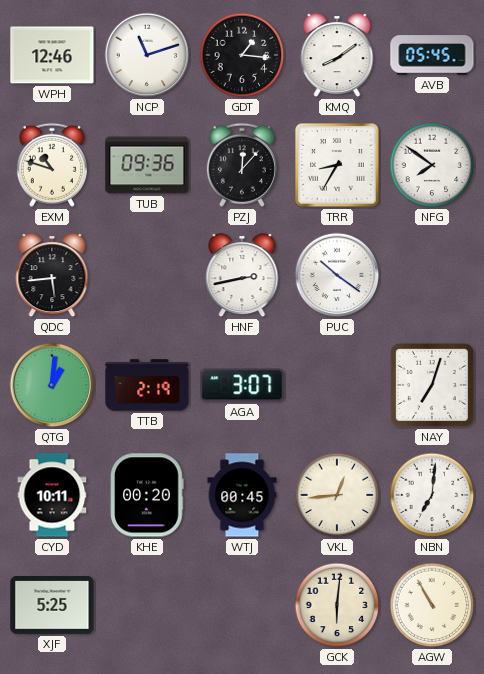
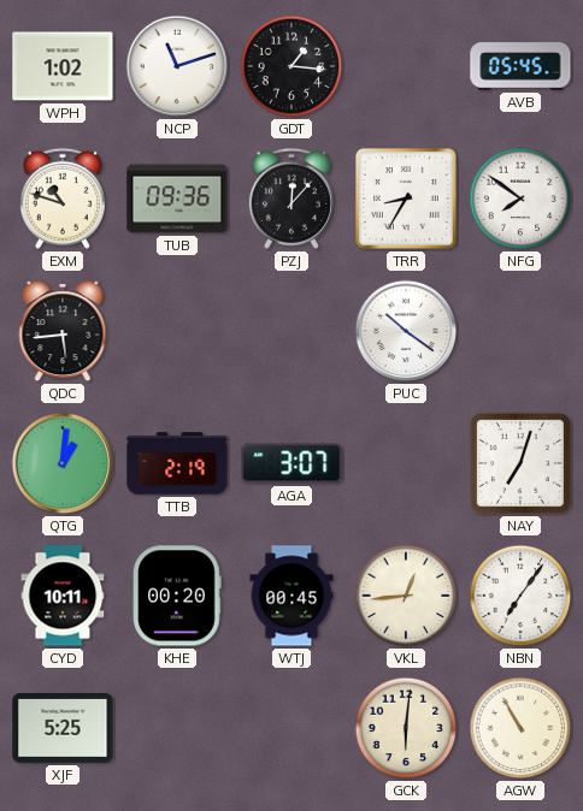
WPH: 12:46 -> 1:02
KMQ: 8:09 -> none
HNF: 2:43 -> none
NBN: 7:01 -> 7:06
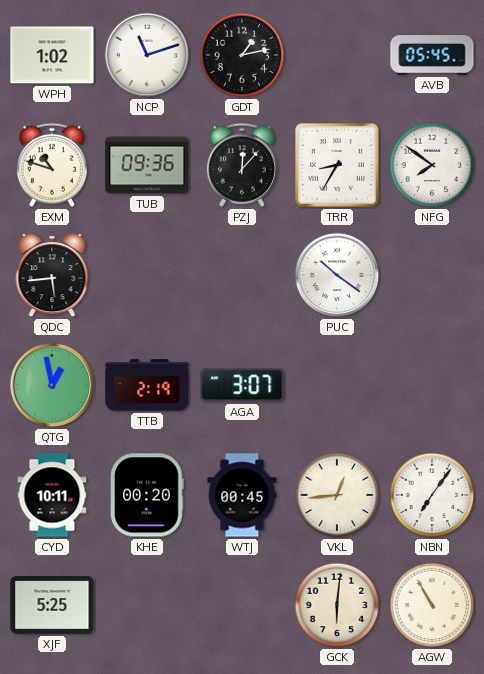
GDT: 1:16 -> 1:13
QTG: 1:01 -> 12:58
NAY: 7:03 -> none
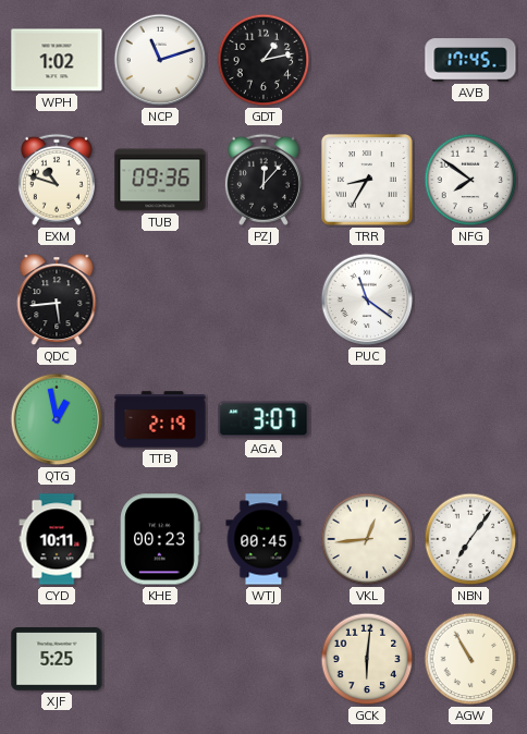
AVB: 05:45 -> 17:45
PUC: 10:21 -> 11:21
KHE: 00:20 -> 00:23
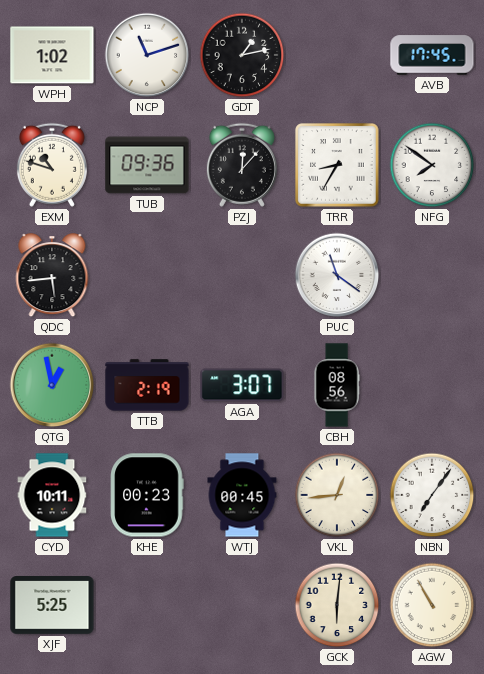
CBH: none -> 08:56
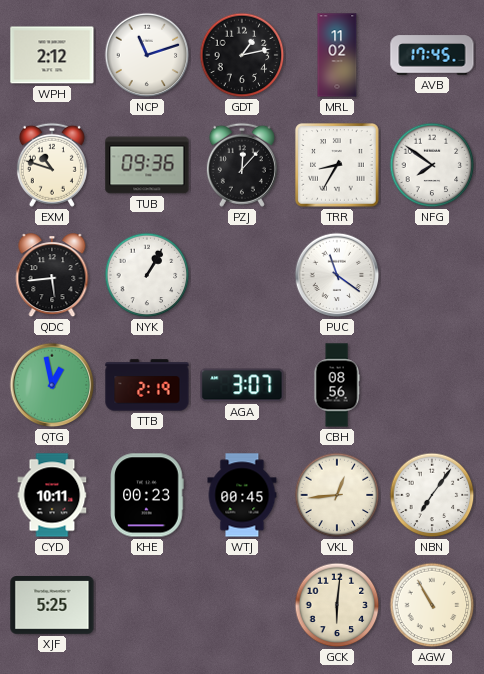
WPH: 1:02 -> 2:12
MRL: none -> 11:02
NYK: none -> 1:05
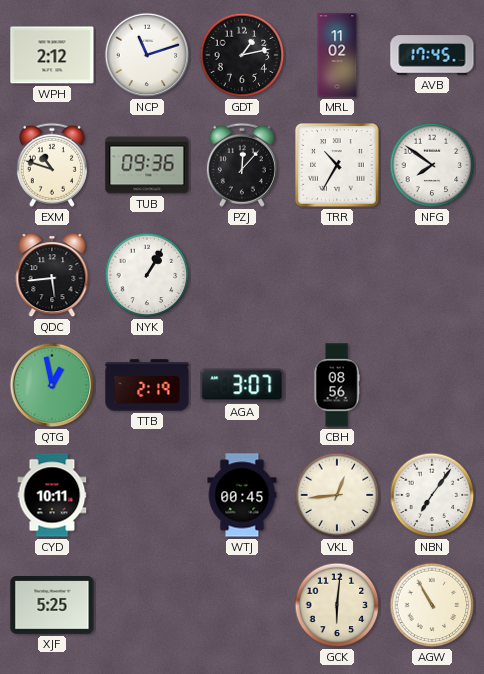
TRR: 8:35 -> 10:35
PUC: 11:21 -> none
KHE: 00:23 -> none
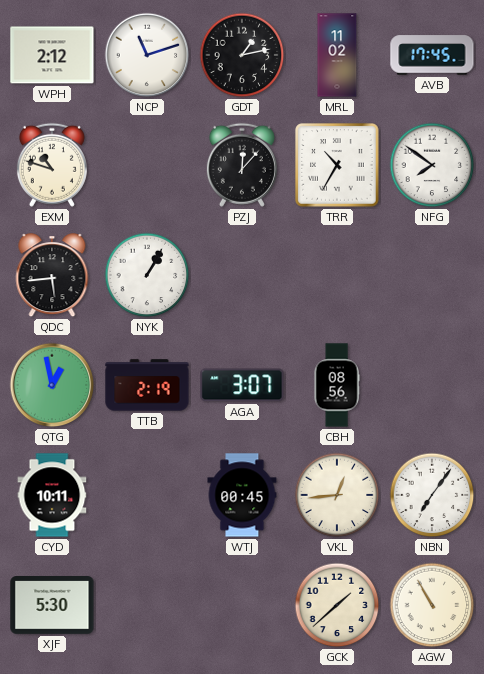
TUB: 09:36 -> none
XJF: 5:25 -> 5:30
GCK: 6:01 -> 1:38
